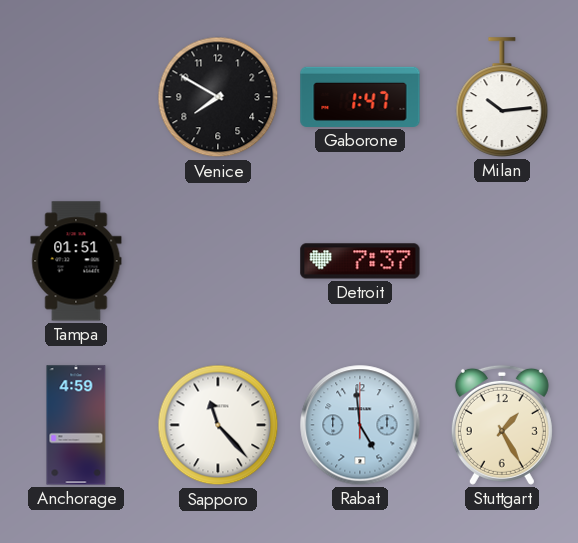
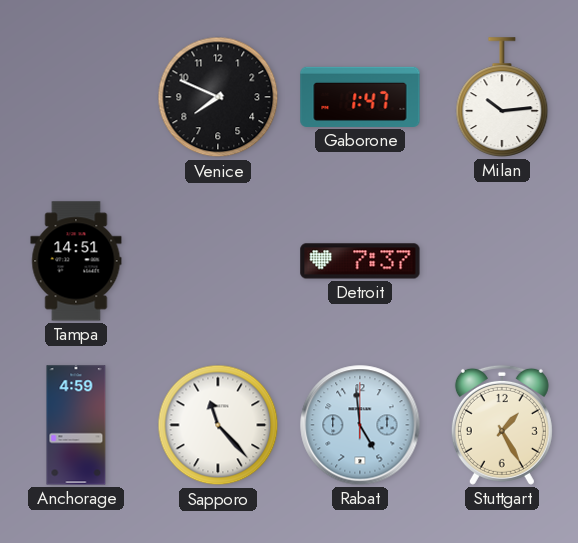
Venice: 7:50 -> 7:49
Tampa: 01:51 -> 14:51
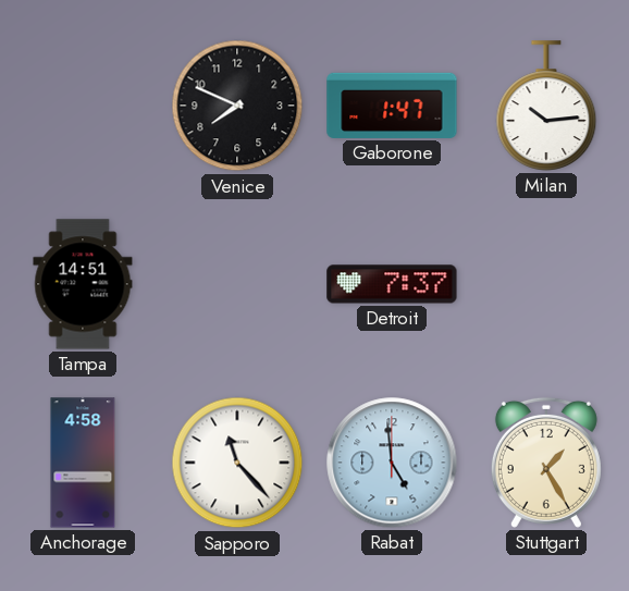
Anchorage: 4:59 -> 4:58
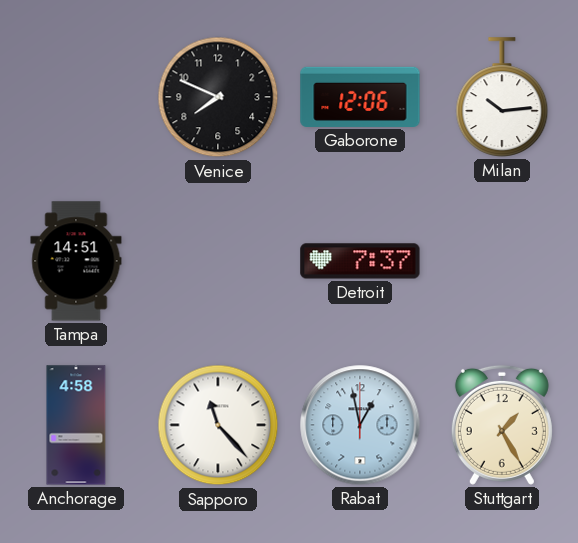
Gaborone: 1:47 -> 12:06
Rabat: 4:59 -> 12:58
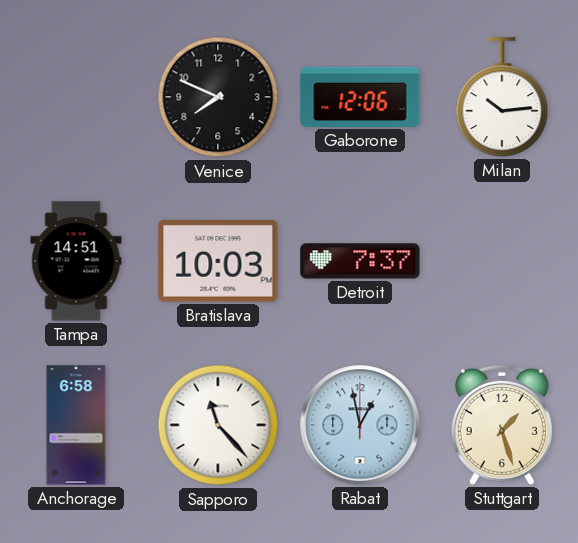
Bratislava: none -> 10:03
Anchorage: 4:58 -> 6:58
Stuttgart: 1:25 -> 1:27
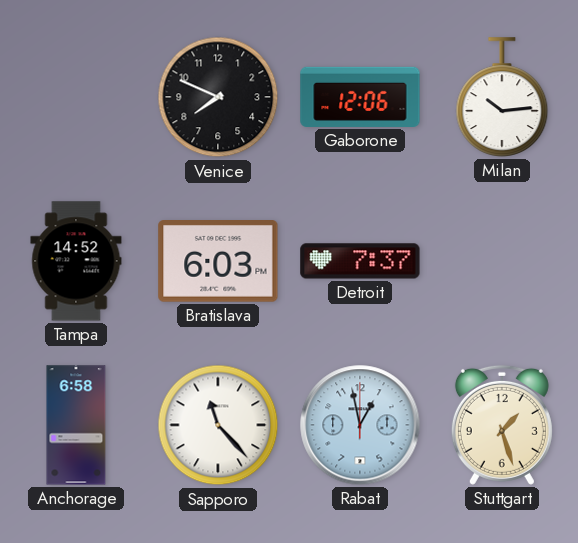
Tampa: 14:51 -> 14:52
Bratislava: 10:03 -> 6:03
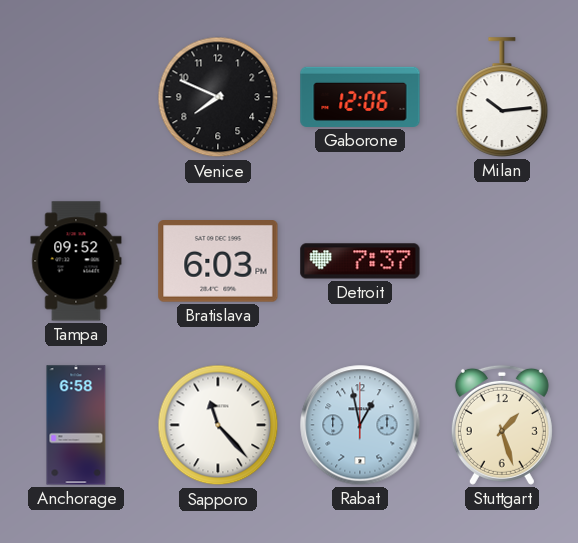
Tampa: 14:52 -> 09:52
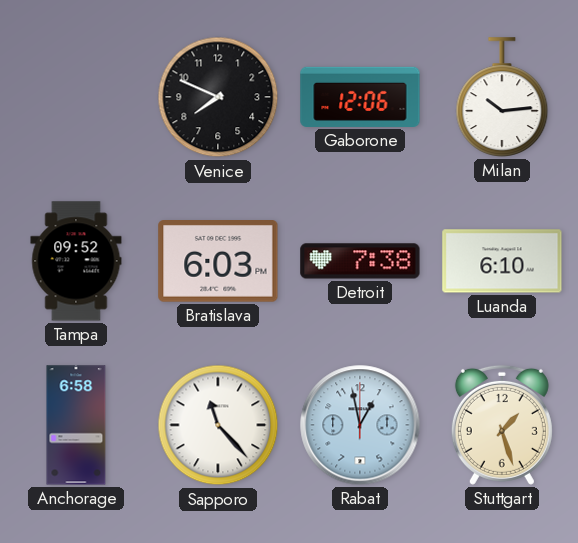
Detroit: 7:37 -> 7:38
Luanda: none -> 6:10
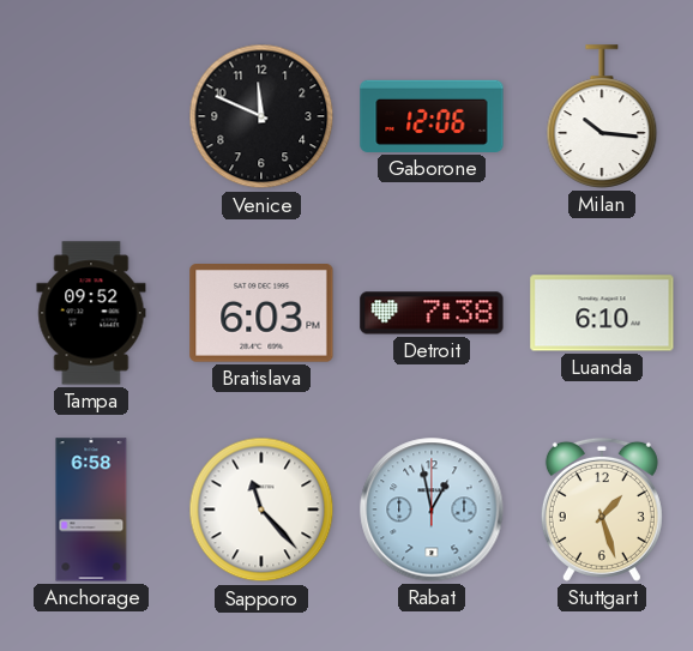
Venice: 7:49 -> 11:49
Milan: 10:14 -> 10:16
